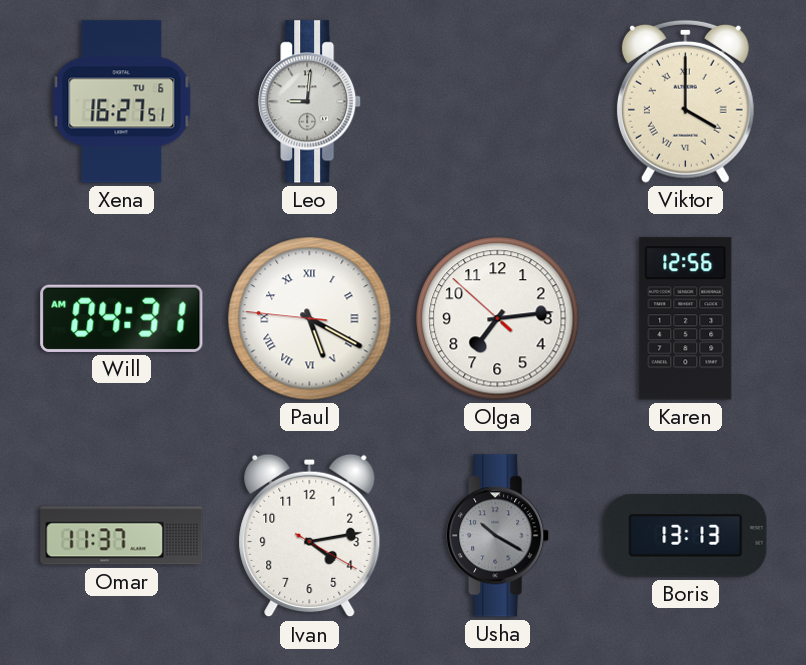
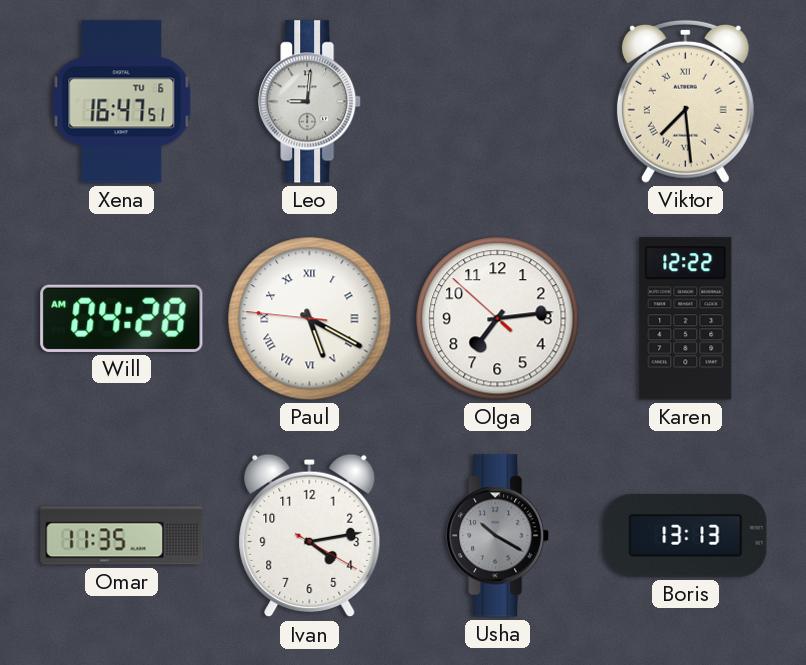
Xena: 16:27 -> 16:47
Viktor: 4:00 -> 7:29
Will: 04:31 -> 04:28
Karen: 12:56 -> 12:22
Omar: 11:37 -> 11:35
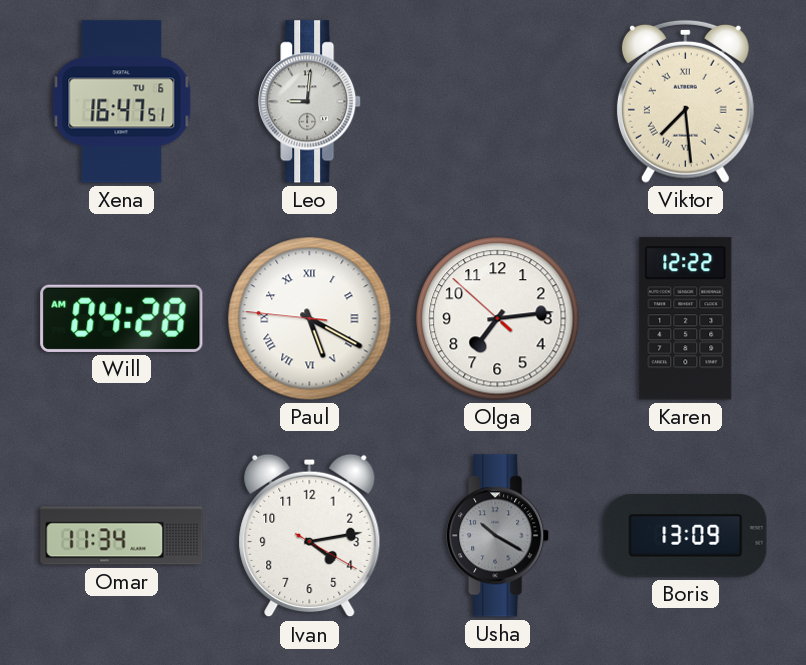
Omar: 11:35 -> 11:34
Boris: 13:13 -> 13:09
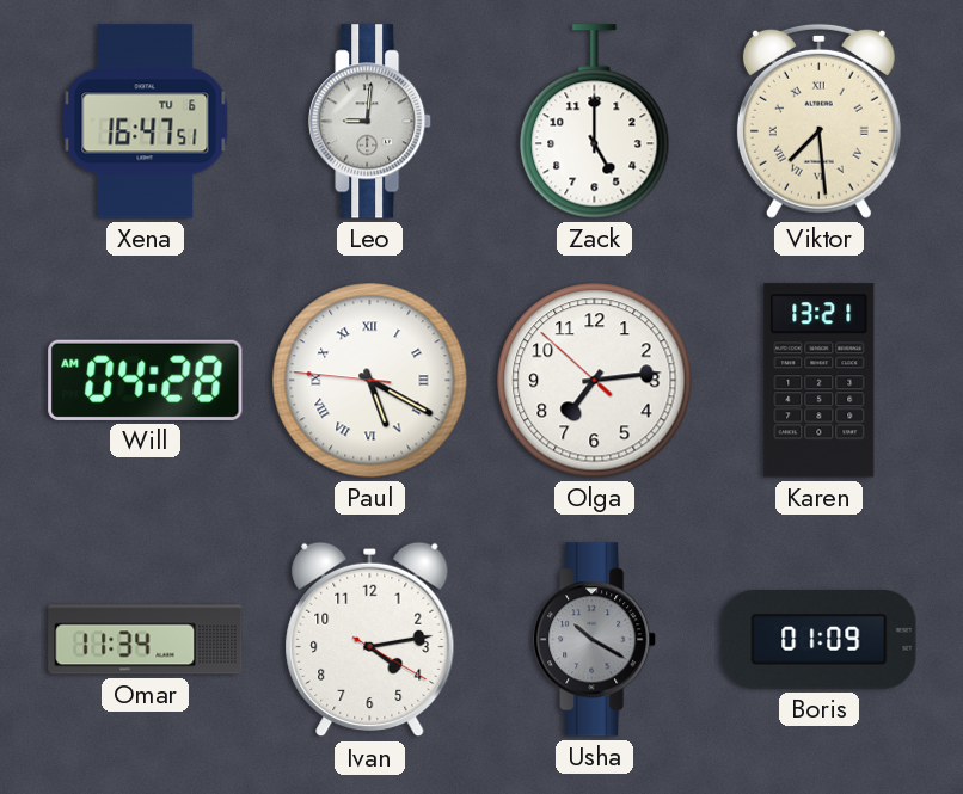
Zack: none -> 5:00
Karen: 12:22 -> 13:21
Boris: 13:09 -> 01:09
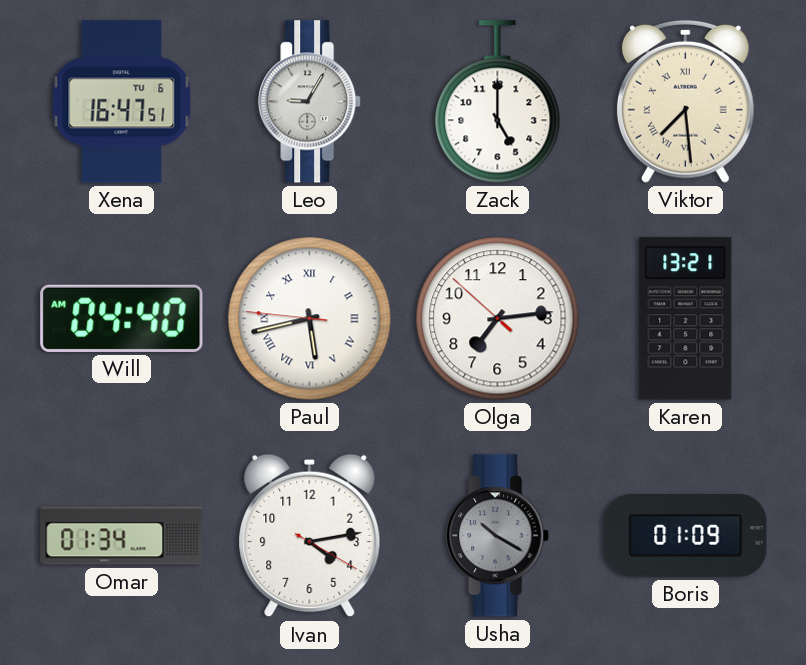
Leo: 9:01 -> 9:05
Will: 04:28 -> 04:40
Paul: 5:19 -> 5:42
Omar: 11:34 -> 01:34
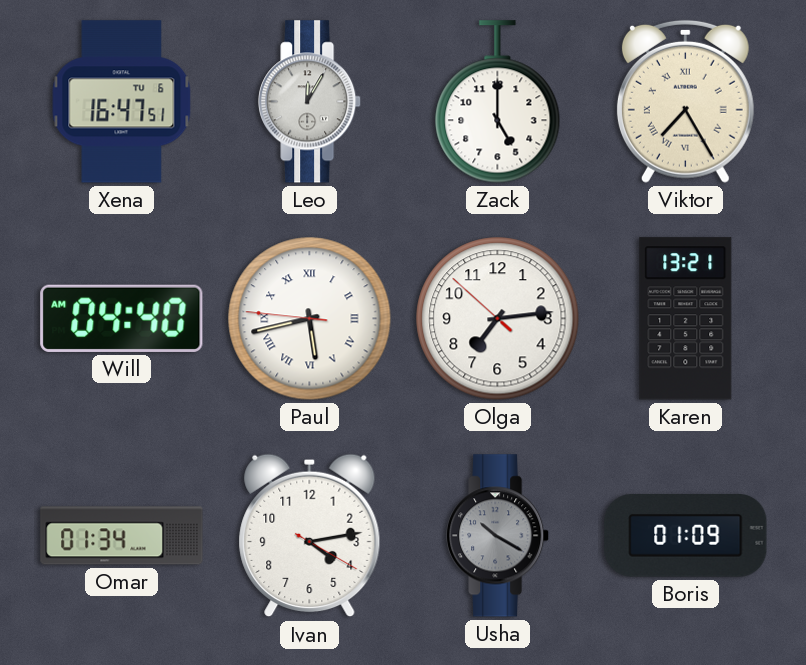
Leo: 9:05 -> 12:05
Viktor: 7:29 -> 7:25
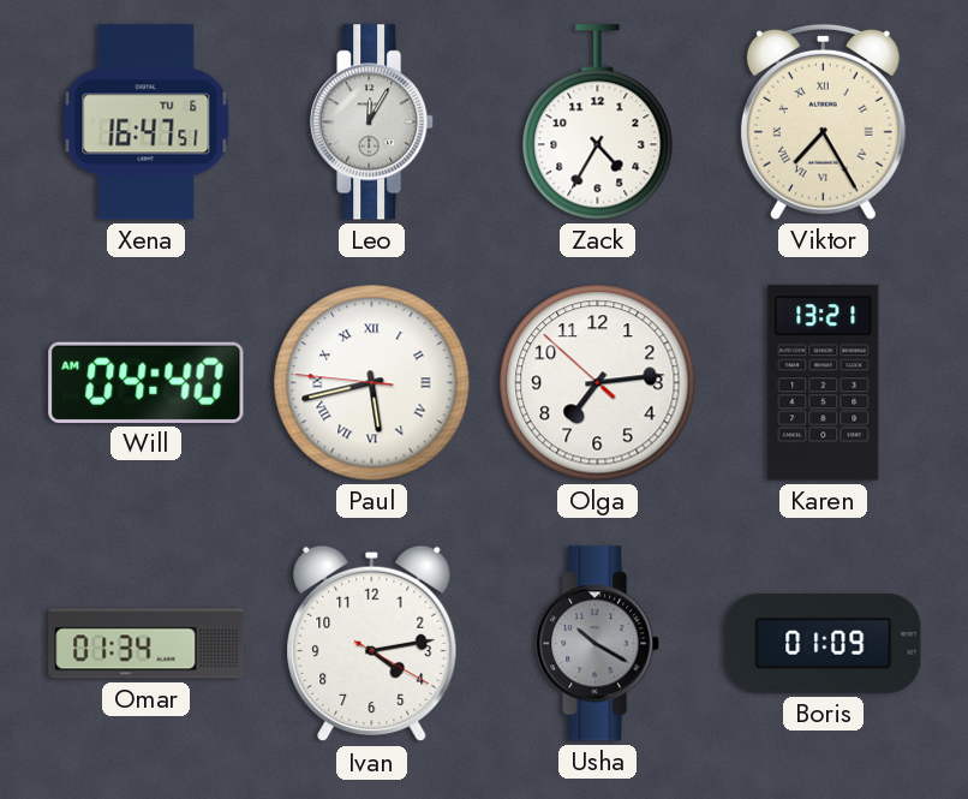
Zack: 5:00 -> 4:35
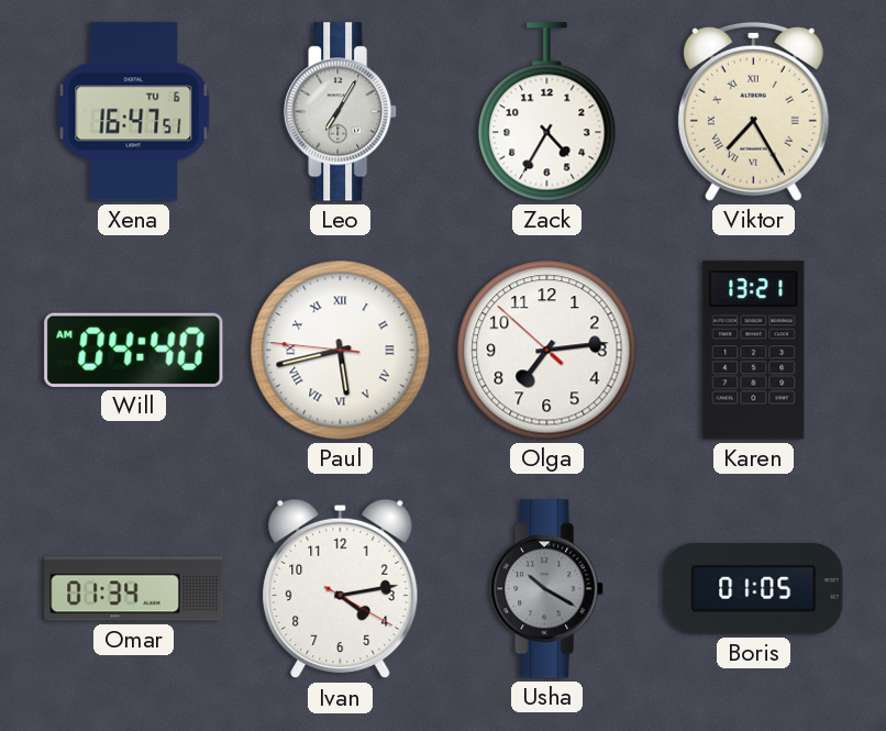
Leo: 12:05 -> 7:05
Boris: 01:09 -> 01:05
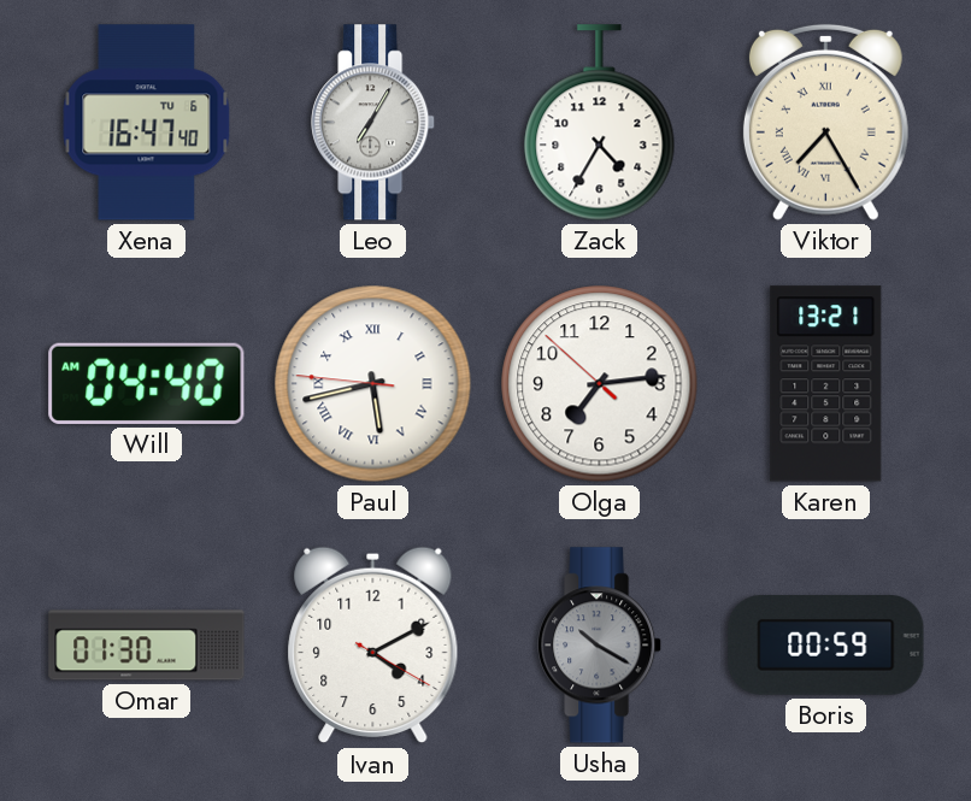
Xena: 16:47:51 -> 16:47:40
Omar: 01:34 -> 01:30
Ivan: 4:13 -> 4:10
Boris: 01:05 -> 00:59
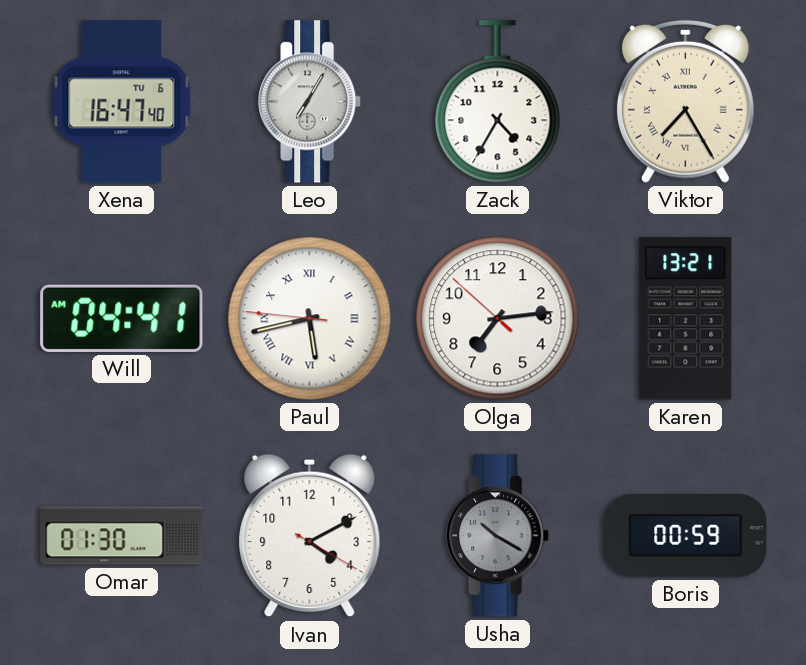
Will: 04:40 -> 04:41
